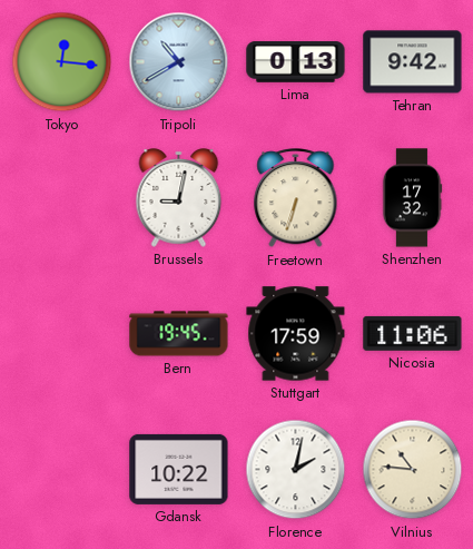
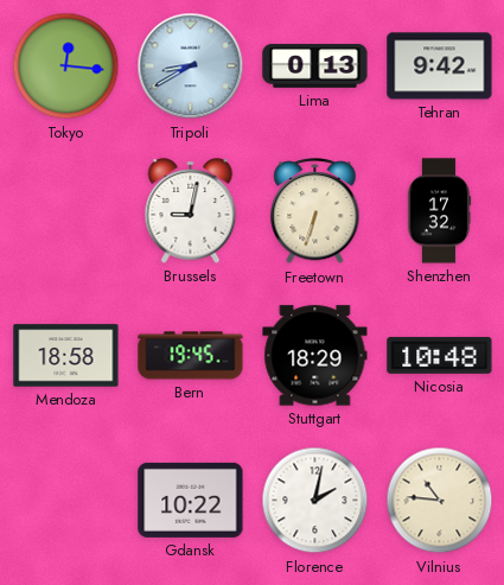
Tripoli: 10:40 -> 8:40
Mendoza: none -> 18:58
Stuttgart: 17:59 -> 18:29
Nicosia: 11:06 -> 10:48
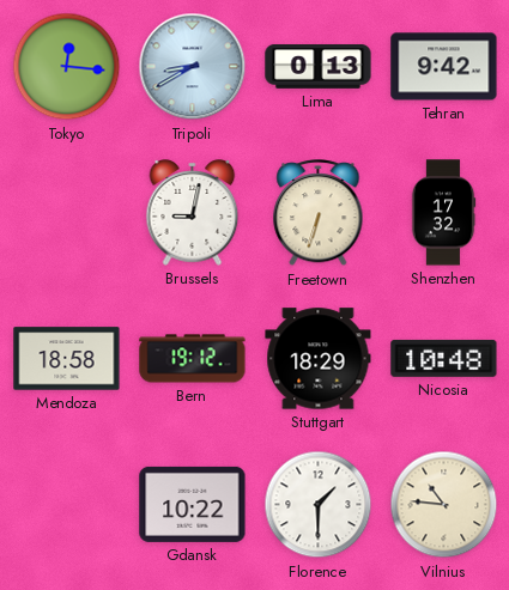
Bern: 19:45 -> 19:12
Florence: 2:02 -> 1:30
